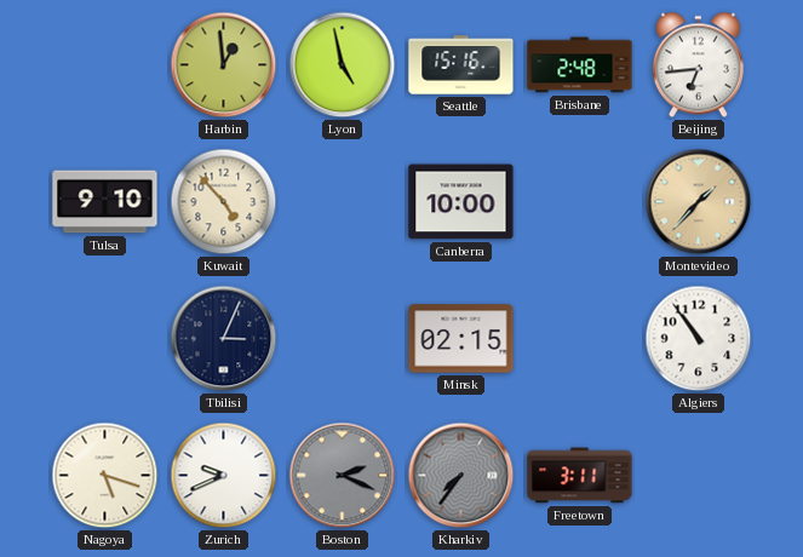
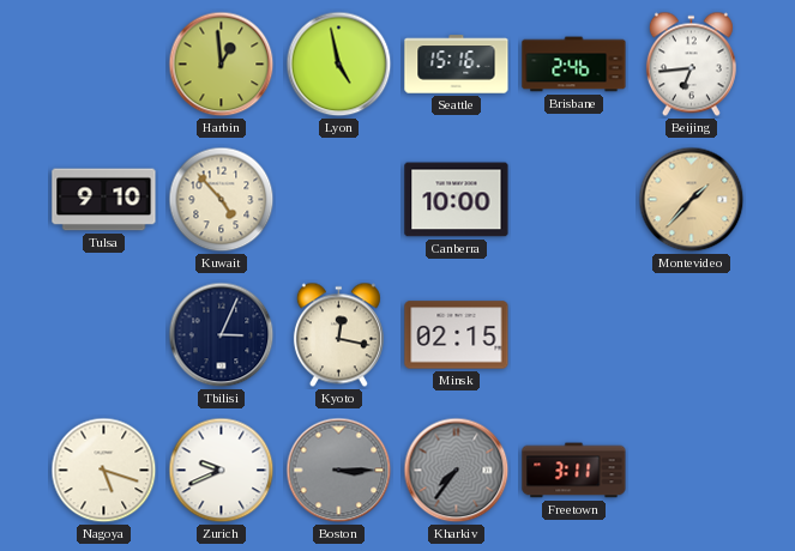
Brisbane: 2:48 -> 2:46
Kyoto: none -> 12:17
Algiers: 10:54 -> none
Boston: 2:19 -> 3:15
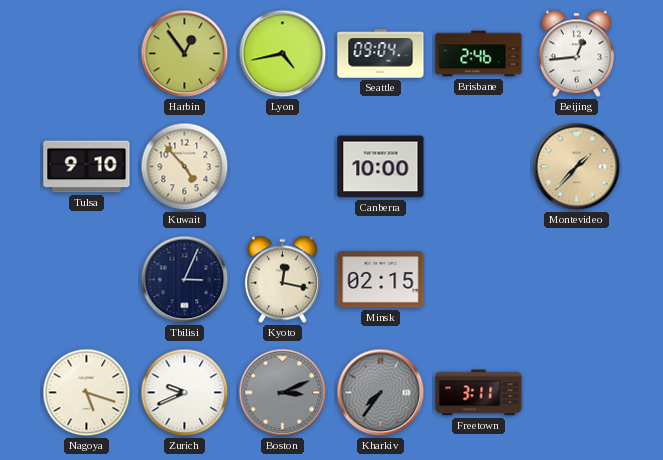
Harbin: 12:59 -> 12:54
Lyon: 4:58 -> 4:43
Seattle: 15:16 -> 09:04
Beijing: 6:44 -> 12:44
Boston: 3:15 -> 3:11
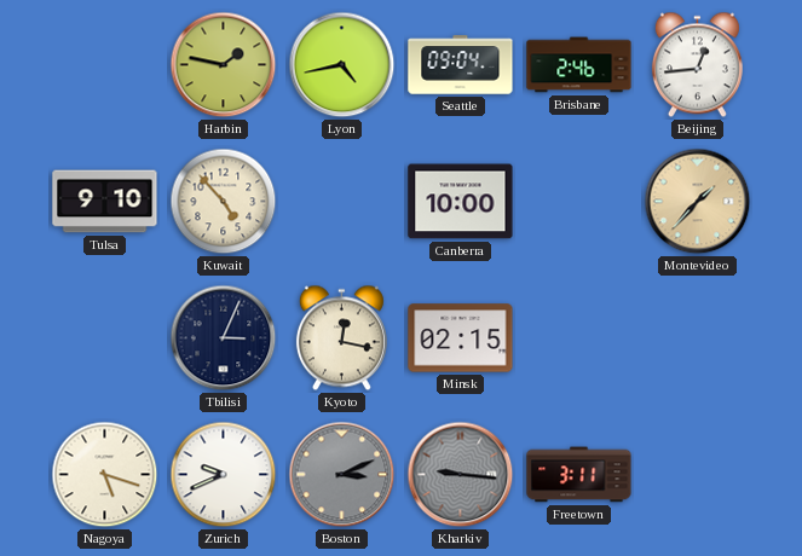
Harbin: 12:54 -> 1:47
Kharkiv: 7:36 -> 9:16
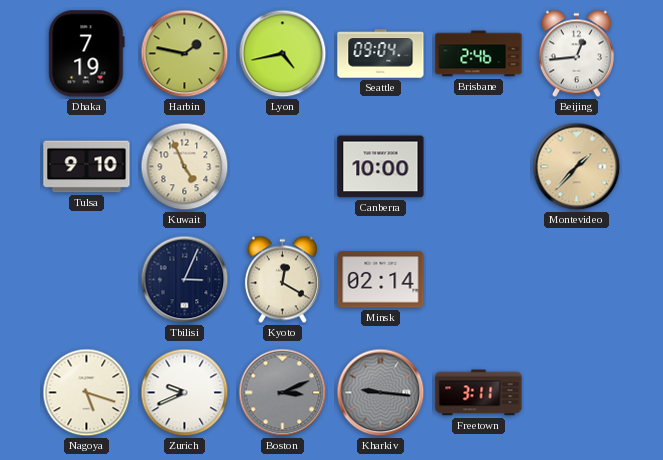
Dhaka: none -> 7:19
Kuwait: 4:53 -> 4:56
Kyoto: 12:17 -> 12:20
Minsk: 02:15 -> 02:14
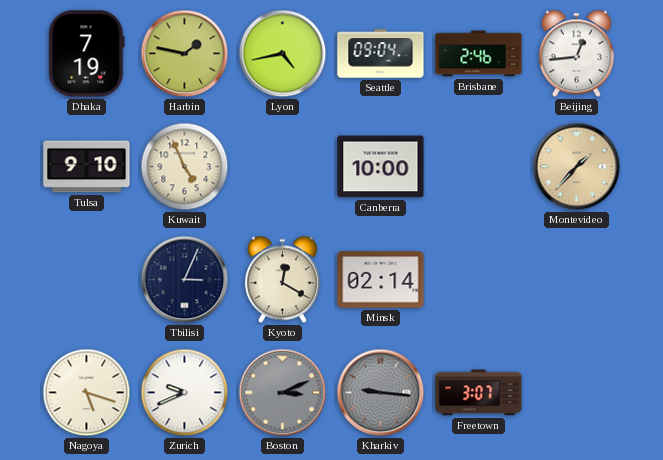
Freetown: 3:11 -> 3:07
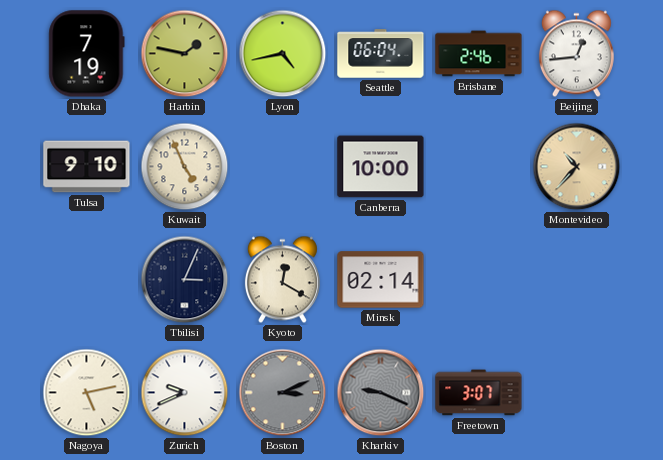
Seattle: 09:04 -> 06:04
Montevideo: 1:37 -> 10:37
Nagoya: 5:18 -> 5:13
Kharkiv: 9:16 -> 9:19
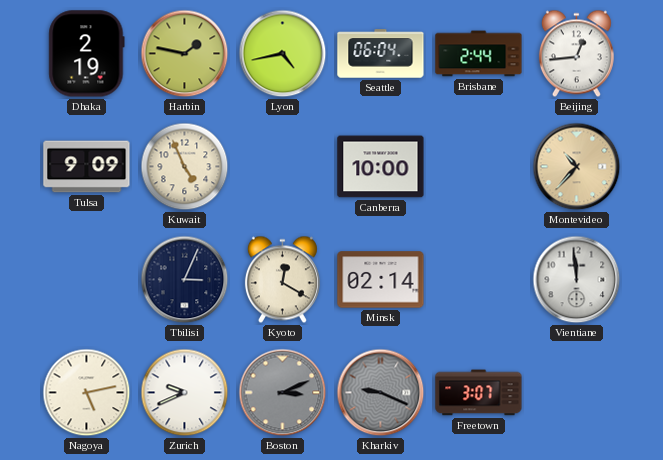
Dhaka: 7:19 -> 2:19
Brisbane: 2:46 -> 2:44
Tulsa: 9:10 -> 9:09
Vientiane: none -> 11:59
